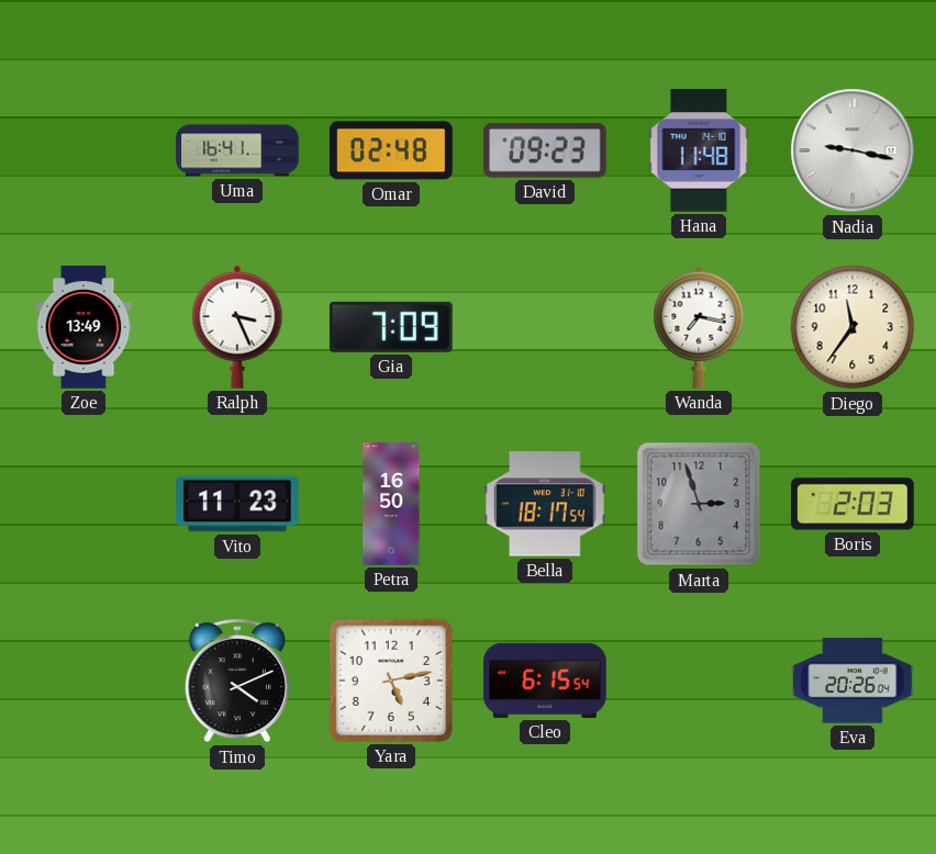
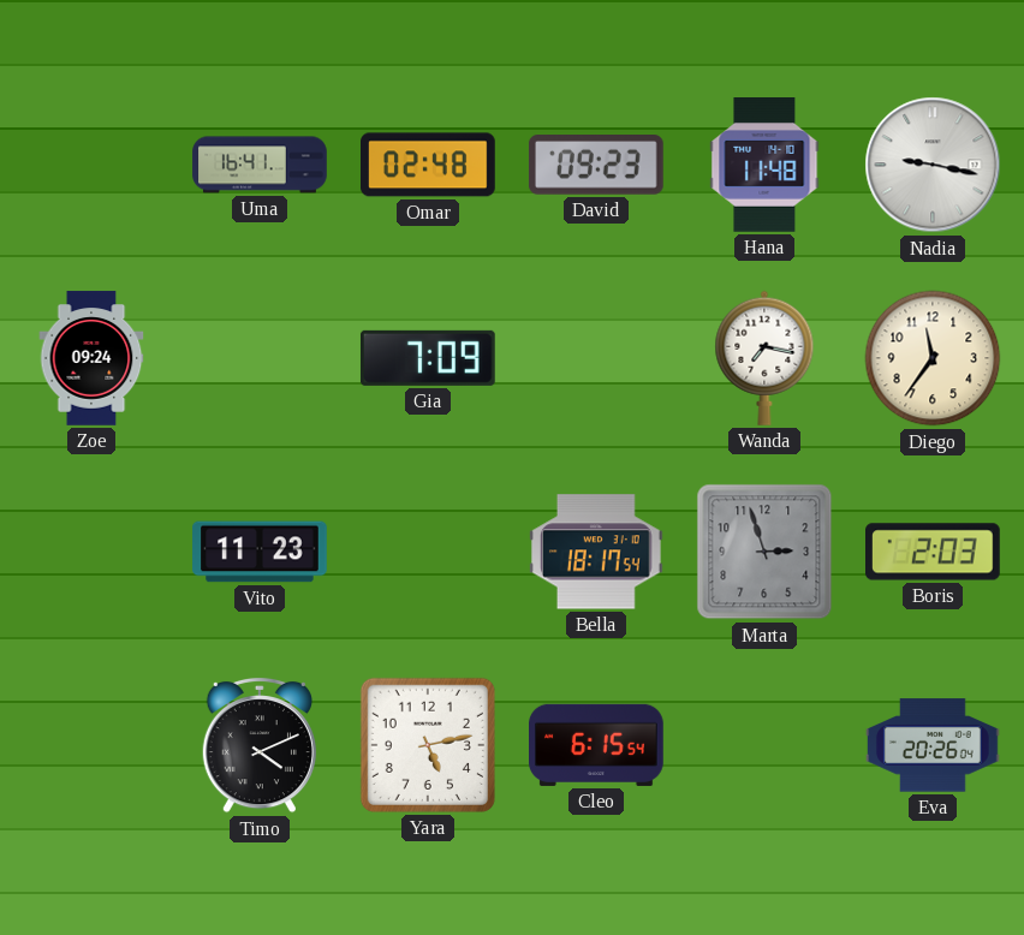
Zoe: 13:49 -> 09:24
Ralph: 3:26 -> none
Petra: 16:50 -> none
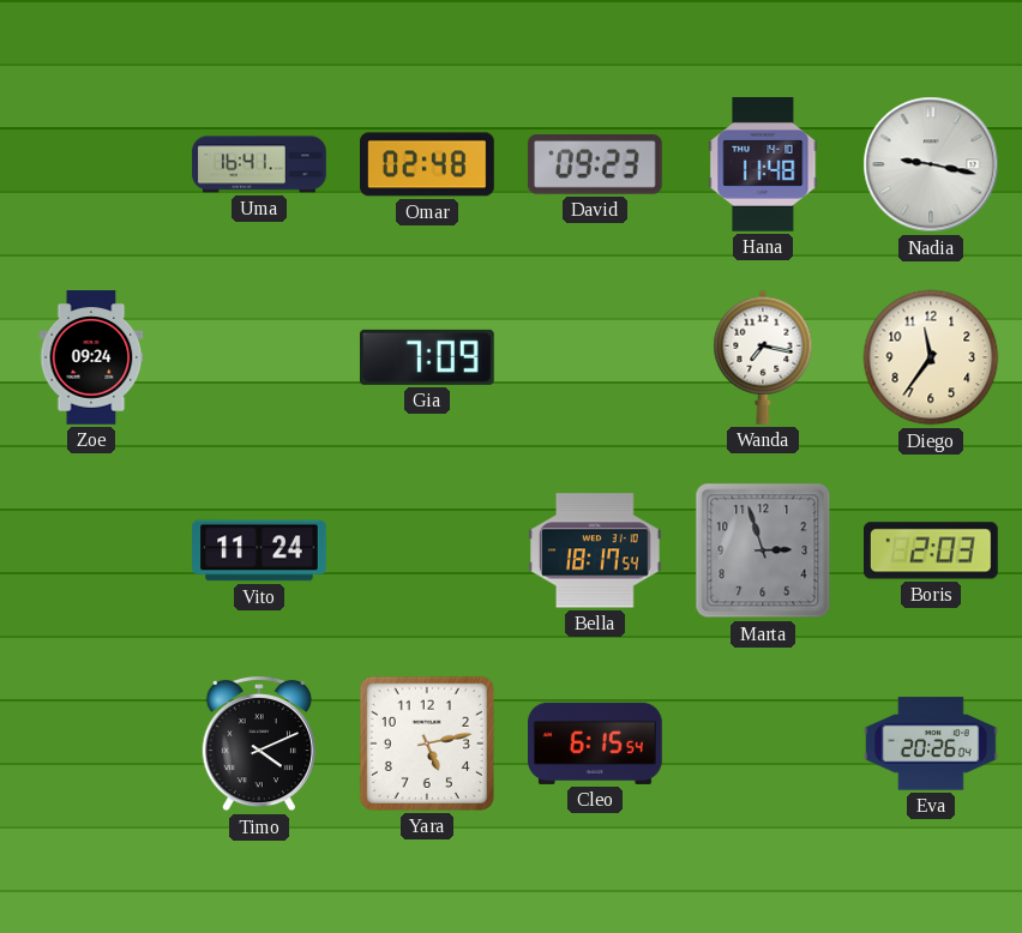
Vito: 11:23 -> 11:24
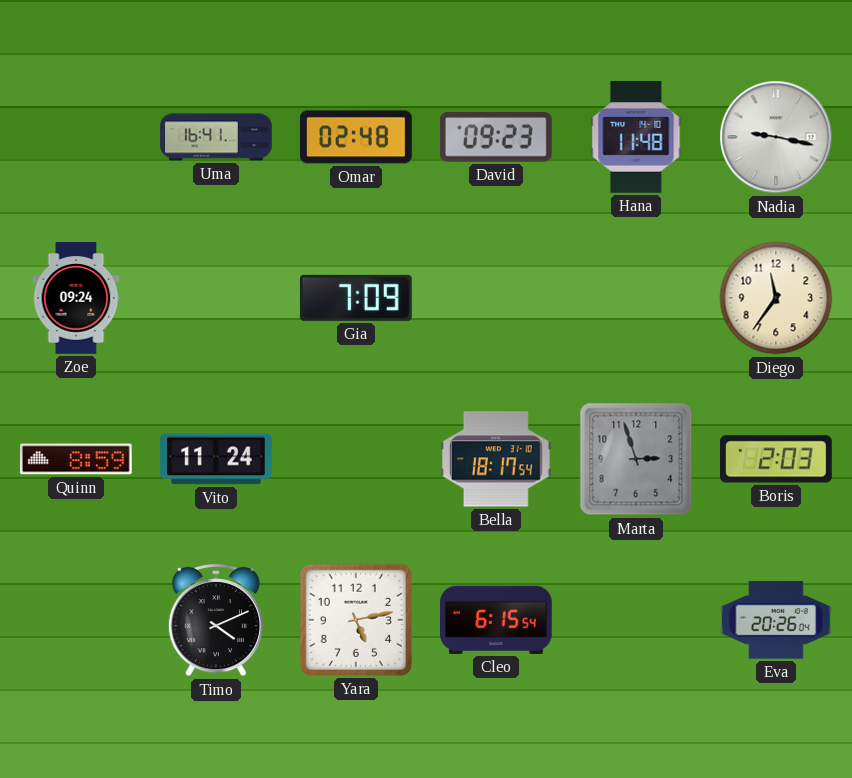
Wanda: 7:17 -> none
Quinn: none -> 8:59
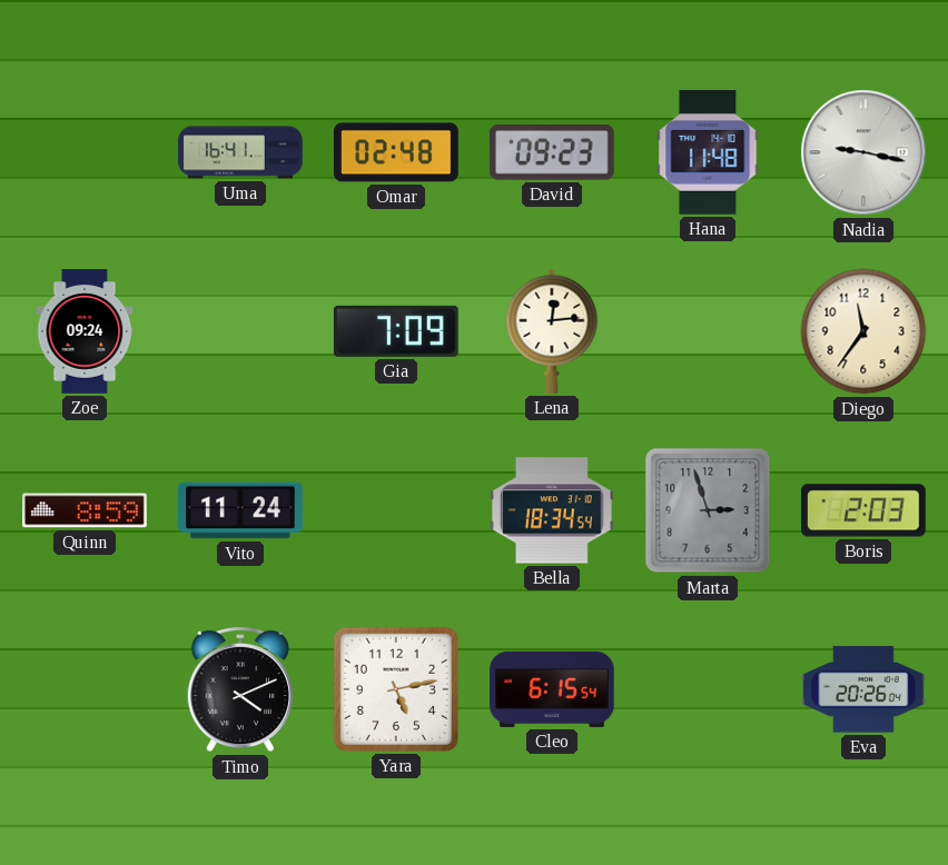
Lena: none -> 12:14
Bella: 18:17 -> 18:34
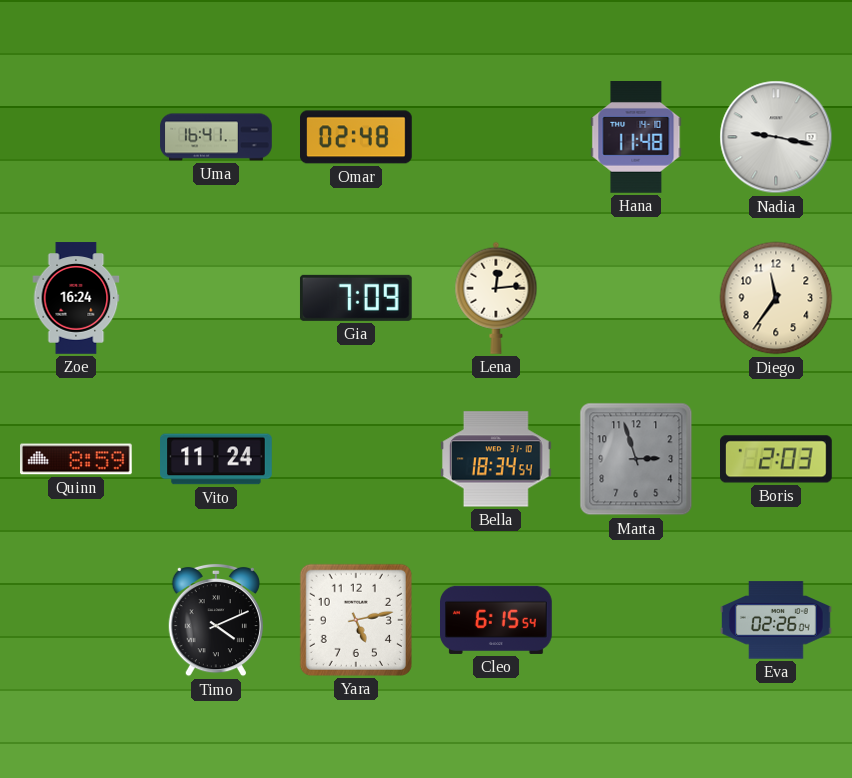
David: 09:23 -> none
Zoe: 09:24 -> 16:24
Eva: 20:26 -> 02:26
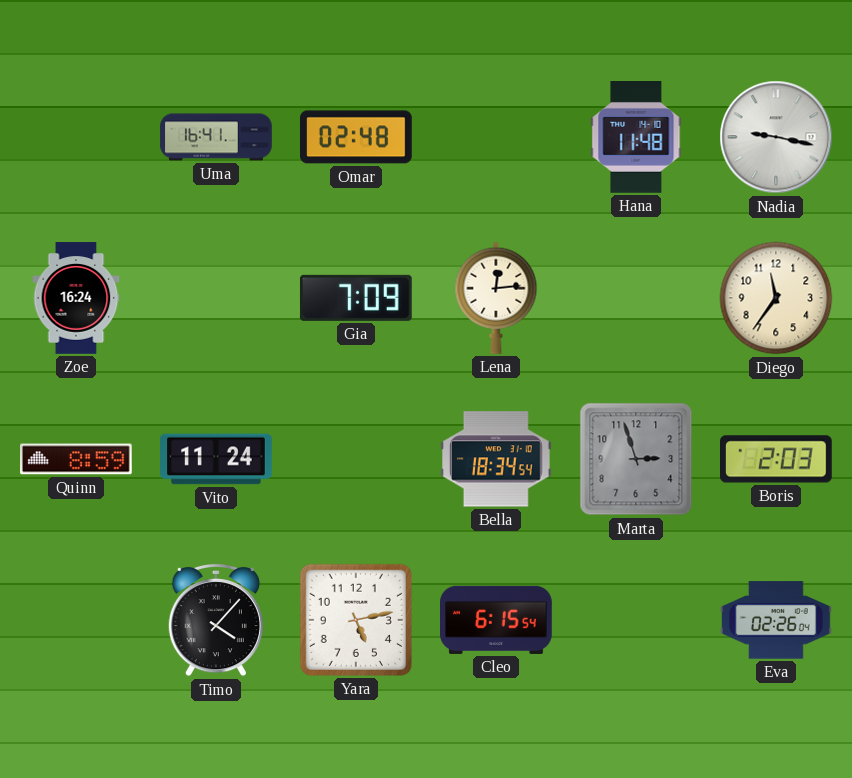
Timo: 4:11 -> 4:07
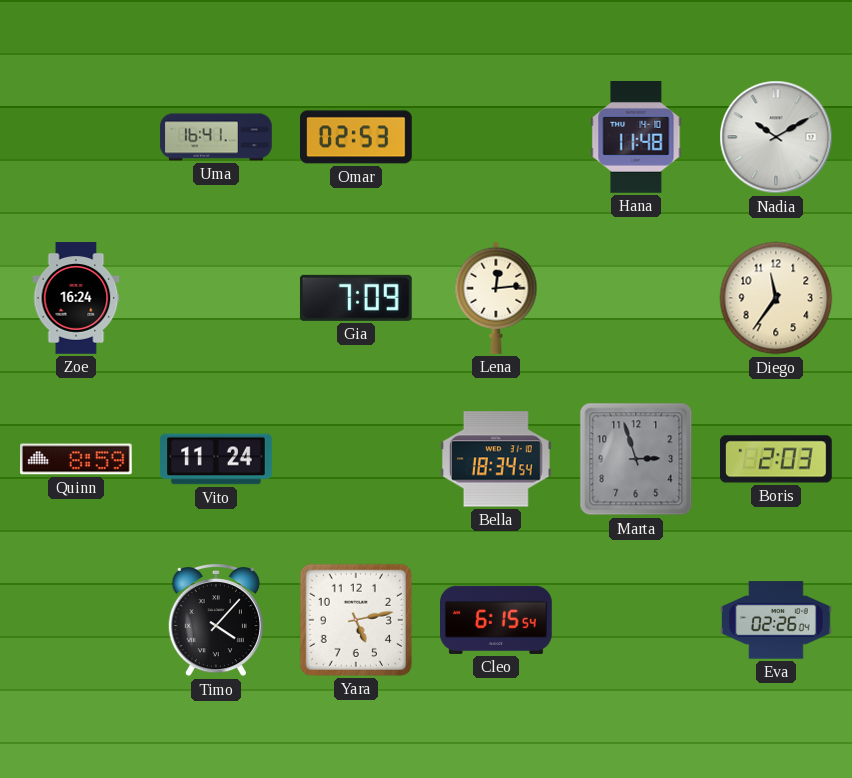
Omar: 02:48 -> 02:53
Nadia: 9:17 -> 10:10
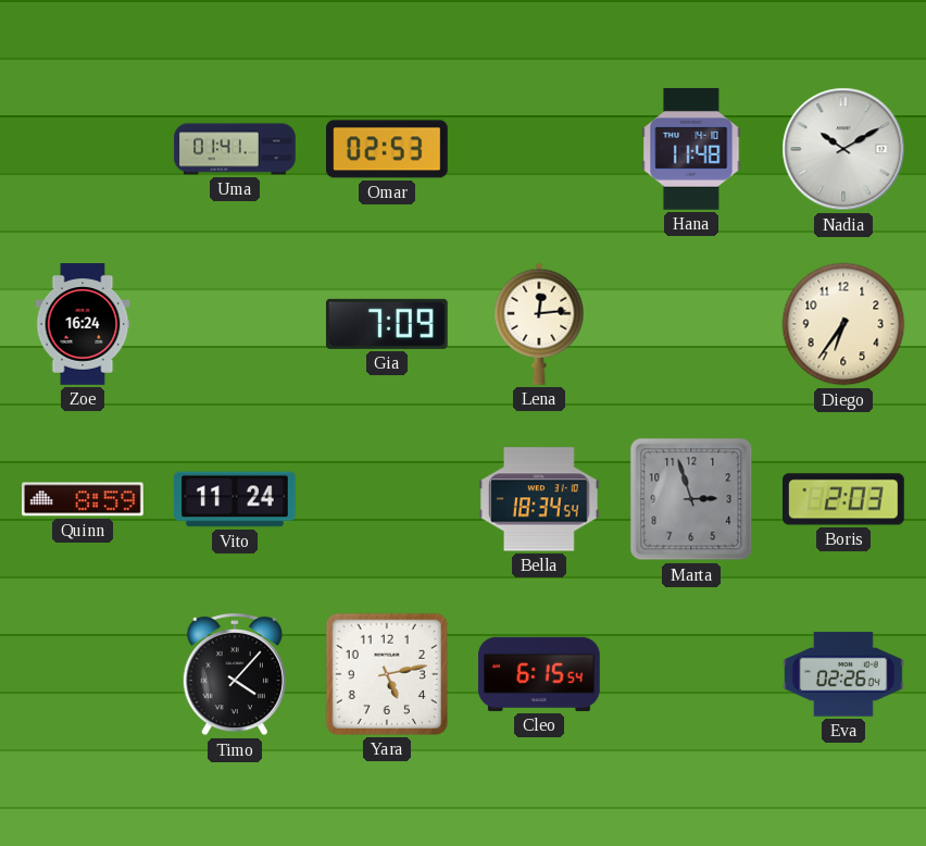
Uma: 16:41 -> 01:41
Diego: 11:36 -> 6:36
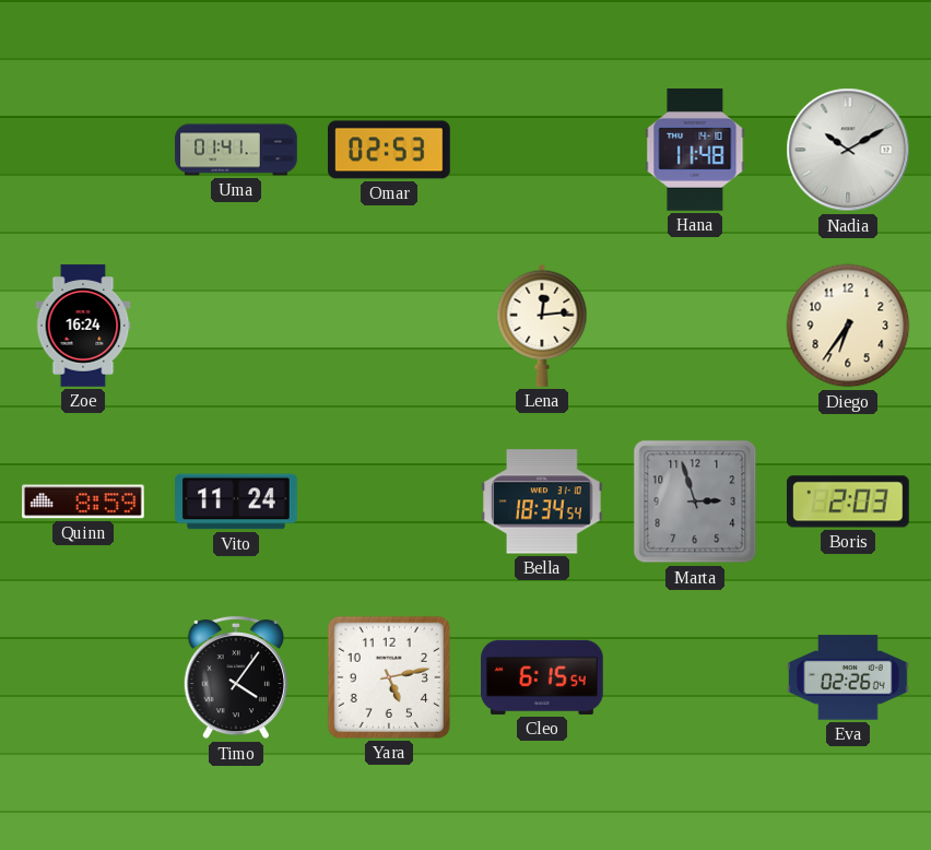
Gia: 7:09 -> none
Timo: 4:07 -> 4:06
